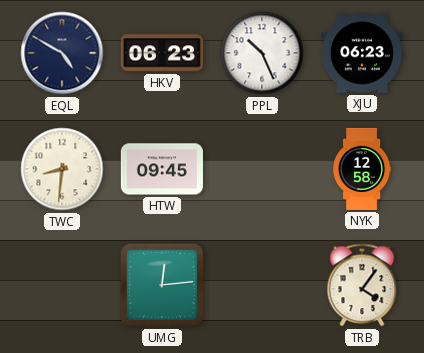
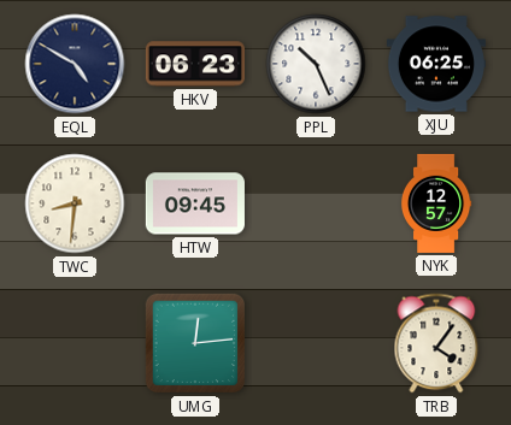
XJU: 06:23 -> 06:25
NYK: 12:58 -> 12:57
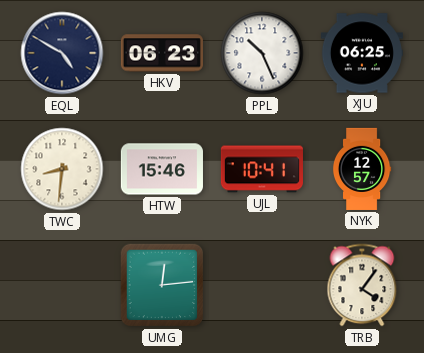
HTW: 09:45 -> 15:46
UJL: none -> 10:41
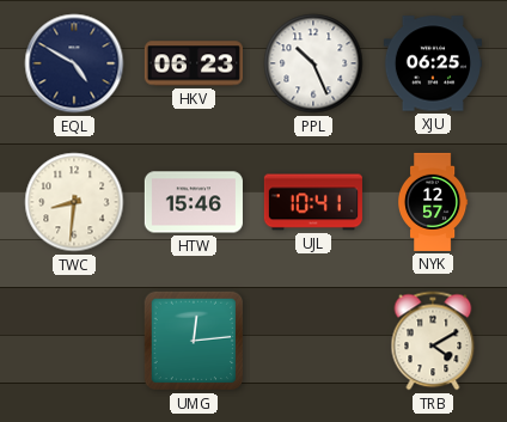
TRB: 4:06 -> 4:10
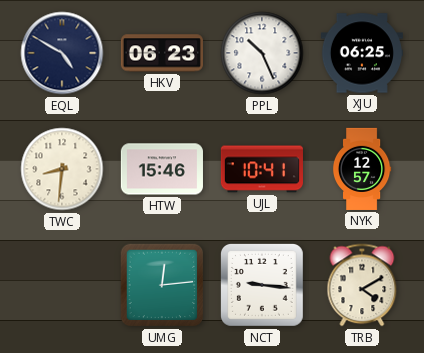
NCT: none -> 9:16
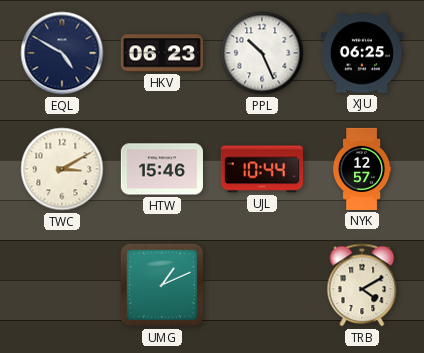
TWC: 8:31 -> 3:10
UJL: 10:41 -> 10:44
UMG: 12:14 -> 1:11
NCT: 9:16 -> none
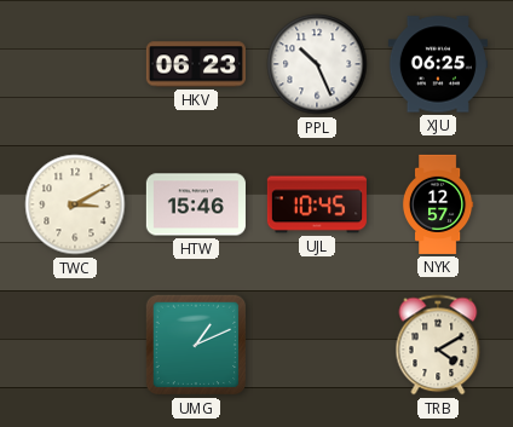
EQL: 4:50 -> none
UJL: 10:44 -> 10:45
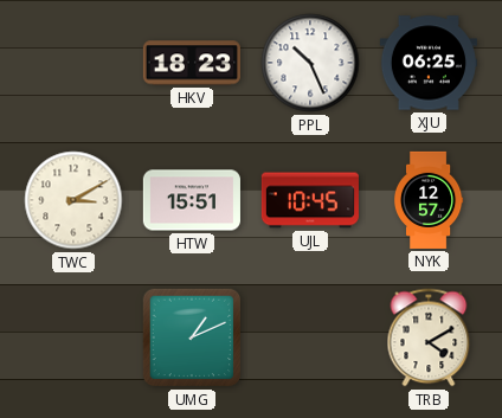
HKV: 06:23 -> 18:23
HTW: 15:46 -> 15:51
